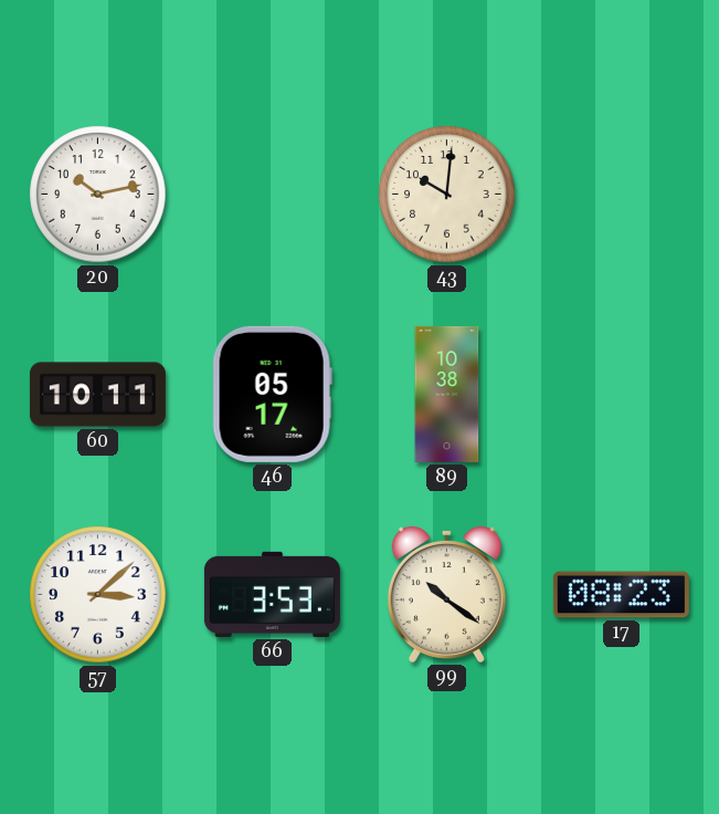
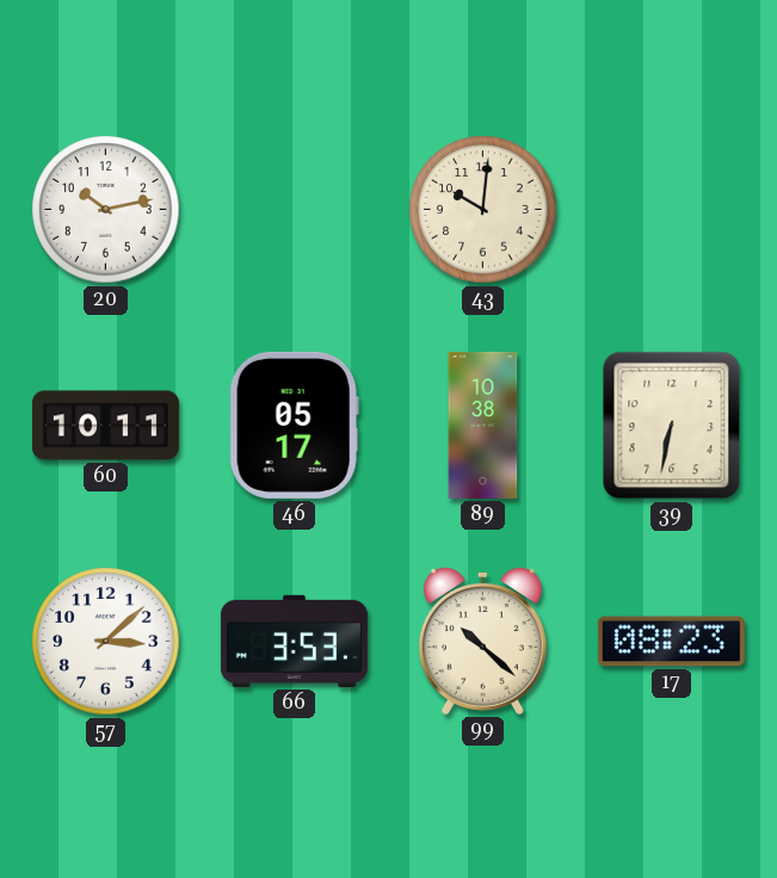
39: none -> 6:32
99: 10:21 -> 10:22
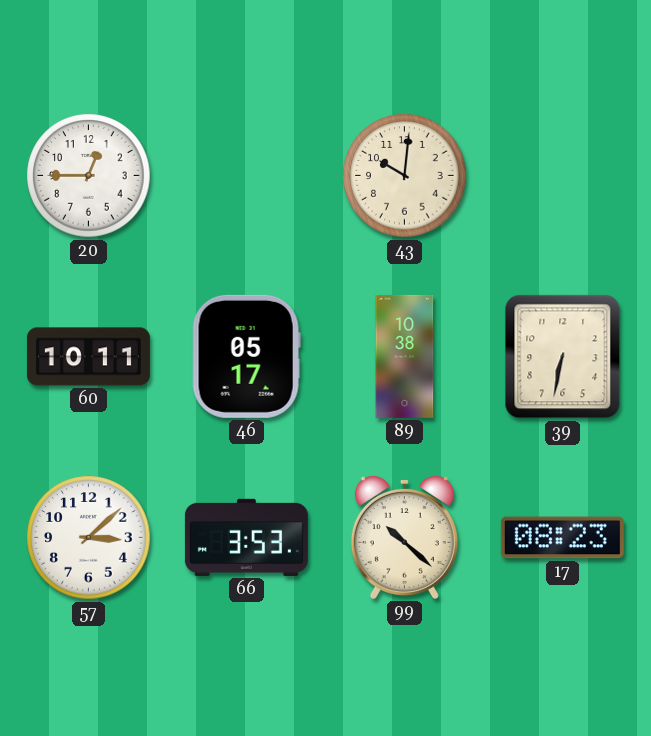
20: 10:13 -> 12:45
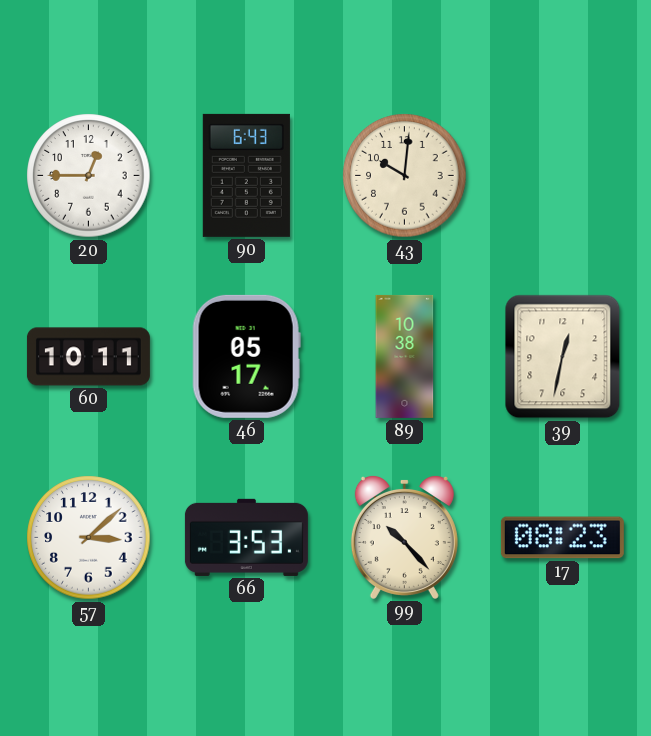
90: none -> 6:43
39: 6:32 -> 12:32
99: 10:22 -> 10:23
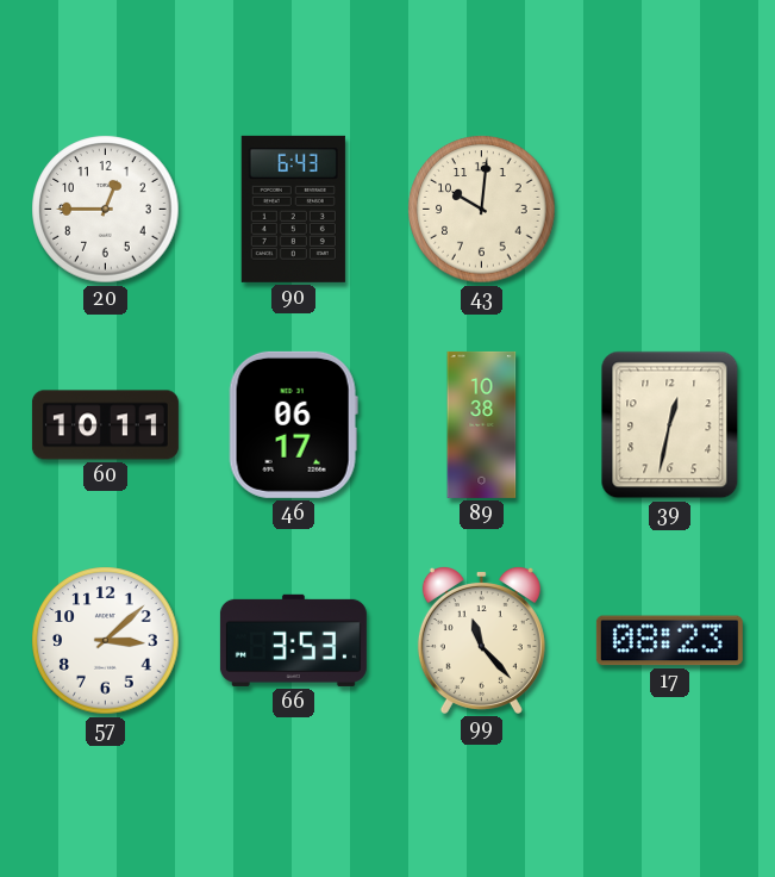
46: 05:17 -> 06:17
99: 10:23 -> 11:23
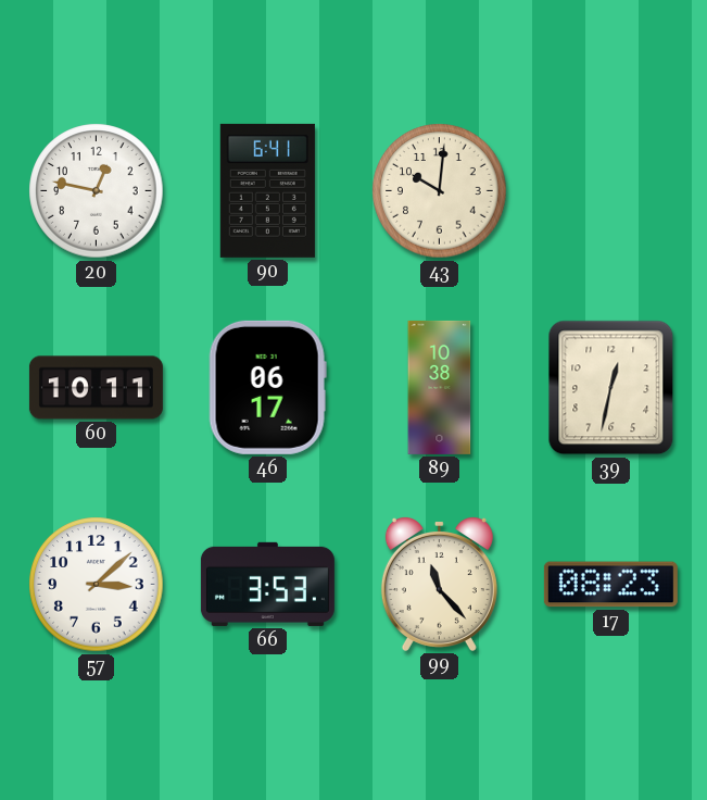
20: 12:45 -> 12:47
90: 6:43 -> 6:41
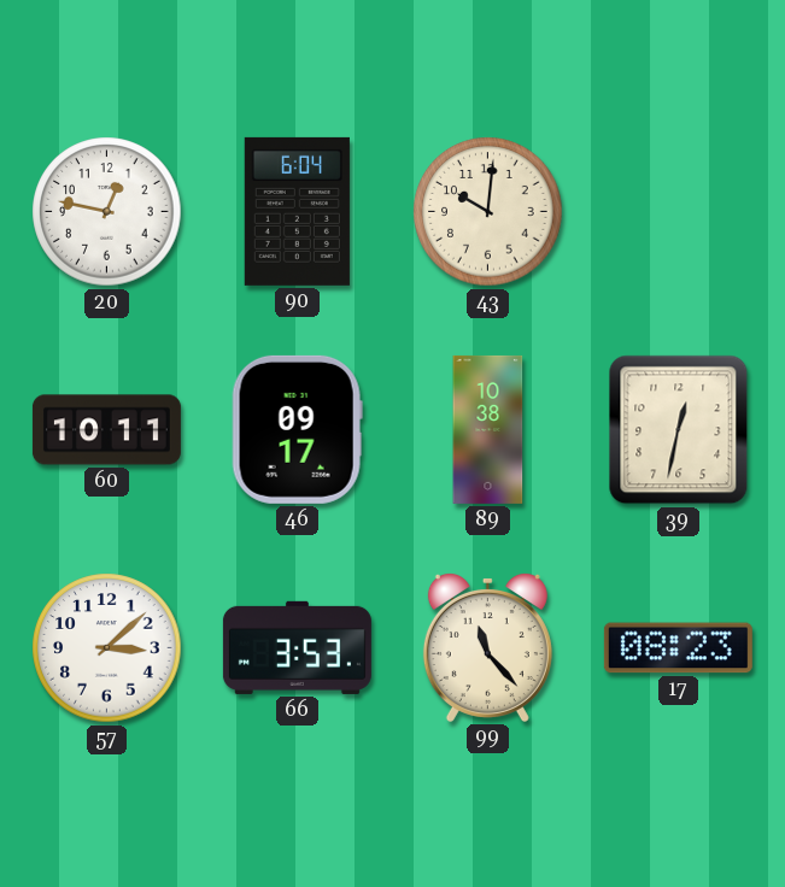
90: 6:41 -> 6:04
46: 06:17 -> 09:17
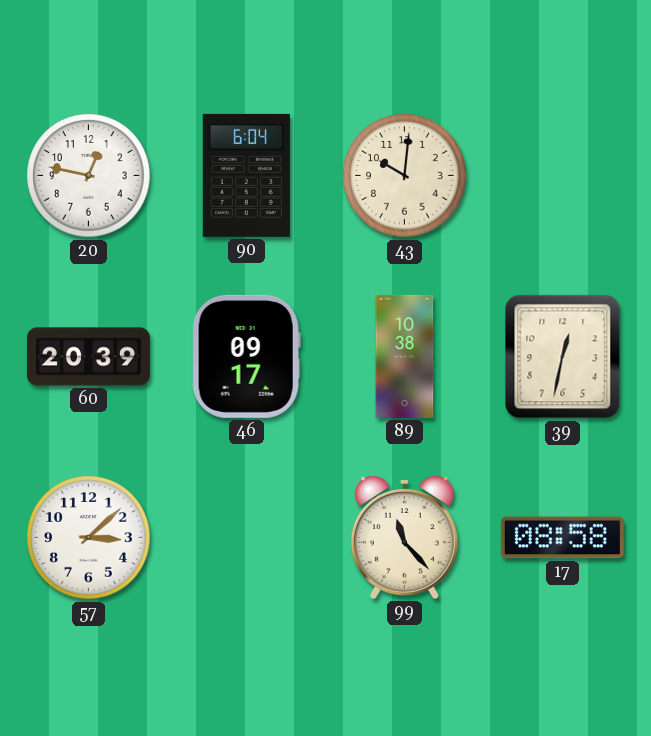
60: 10:11 -> 20:39
66: 3:53 -> none
17: 08:23 -> 08:58
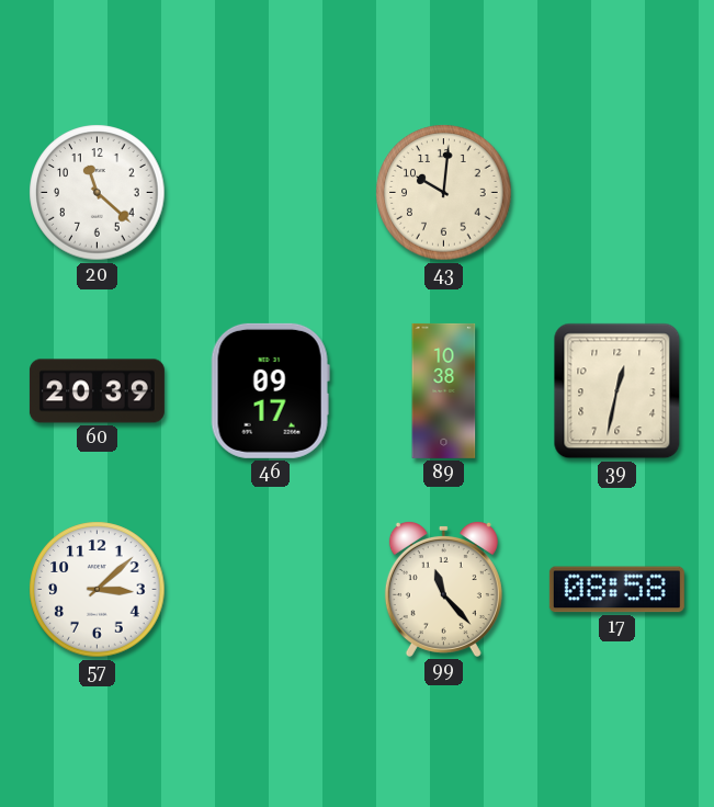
20: 12:47 -> 11:22
90: 6:04 -> none
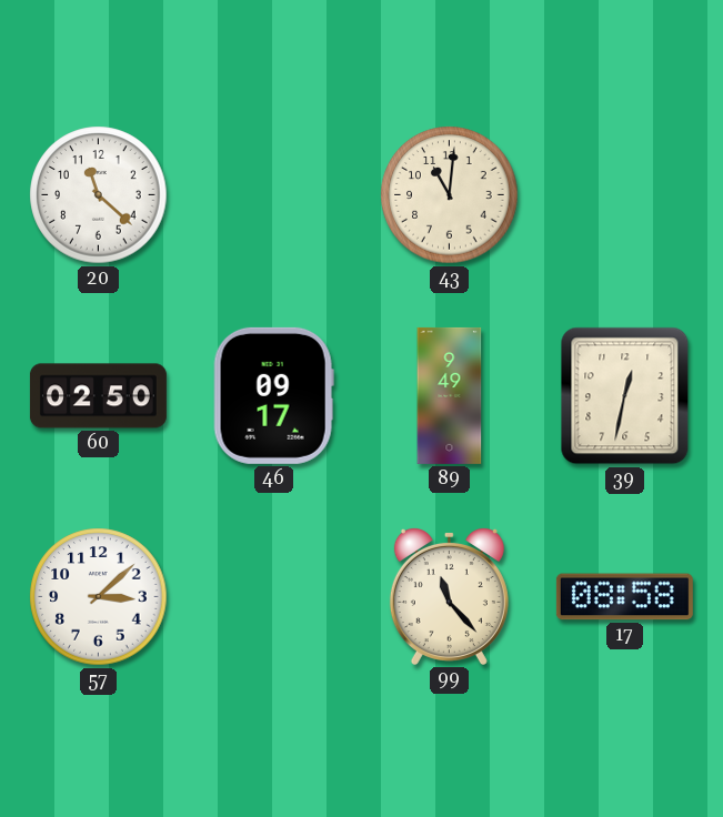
43: 10:01 -> 11:01
60: 20:39 -> 02:50
89: 10:38 -> 9:49
